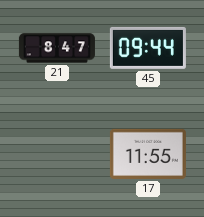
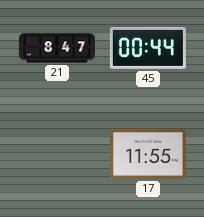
45: 09:44 -> 00:44
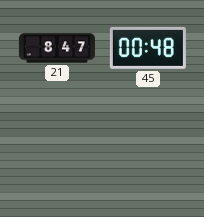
45: 00:44 -> 00:48
17: 11:55 -> none
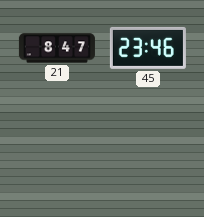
45: 00:48 -> 23:46
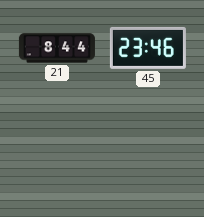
21: 8:47 -> 8:44
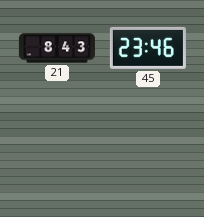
21: 8:44 -> 8:43
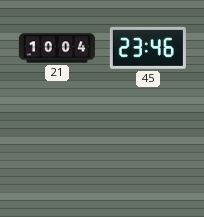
21: 8:43 -> 10:04
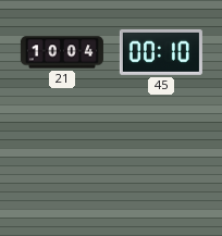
45: 23:46 -> 00:10
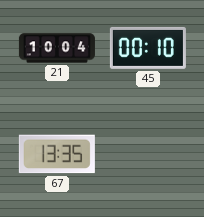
67: none -> 13:35
